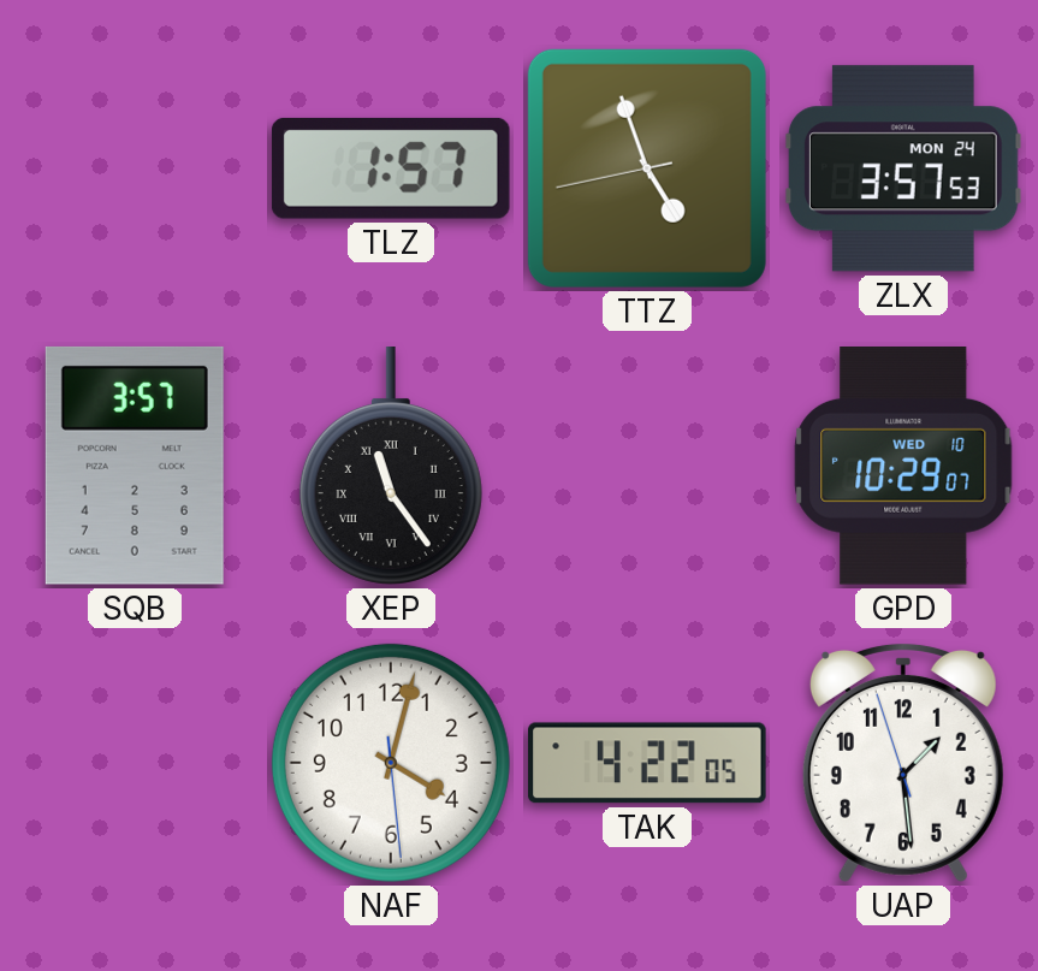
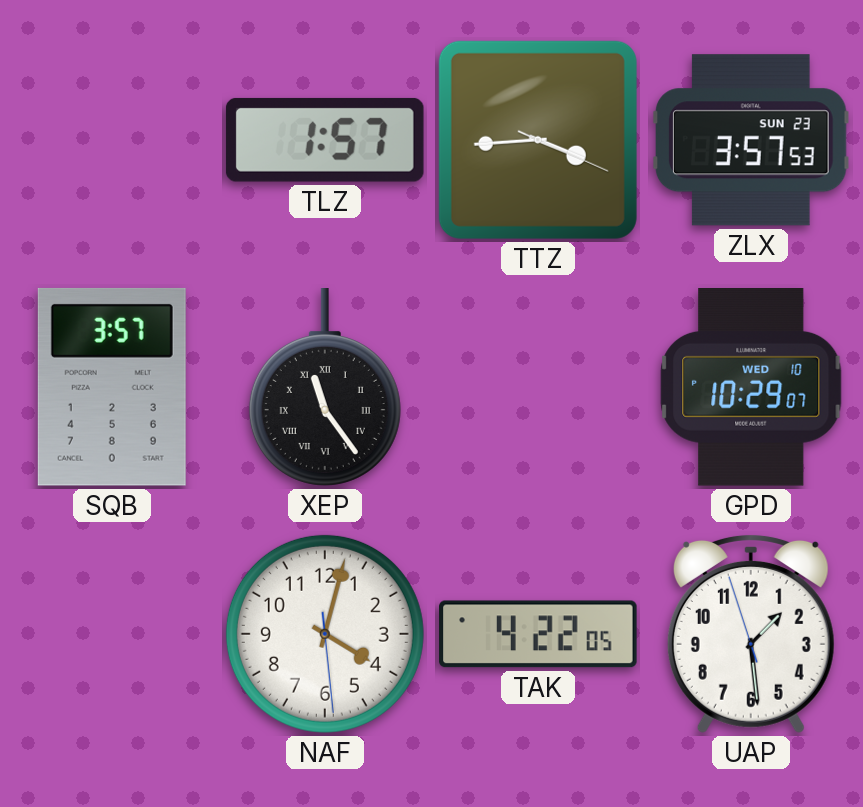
TTZ: 4:56 -> 3:44
ZLX date: MON 24 -> SUN 23
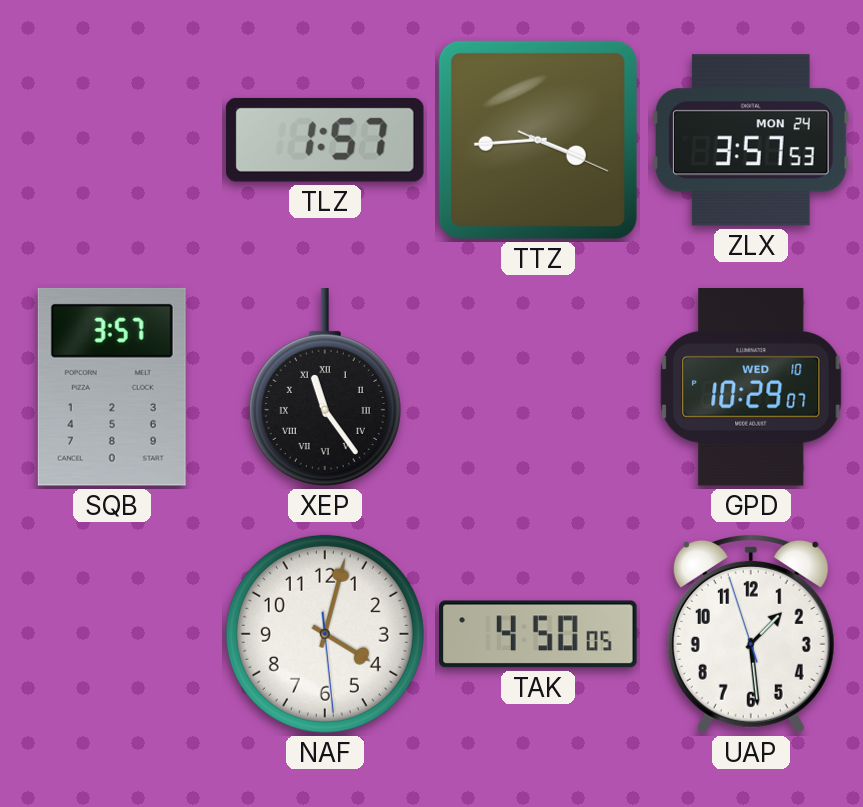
ZLX date: SUN 23 -> MON 24
TAK: 4:22 -> 4:50
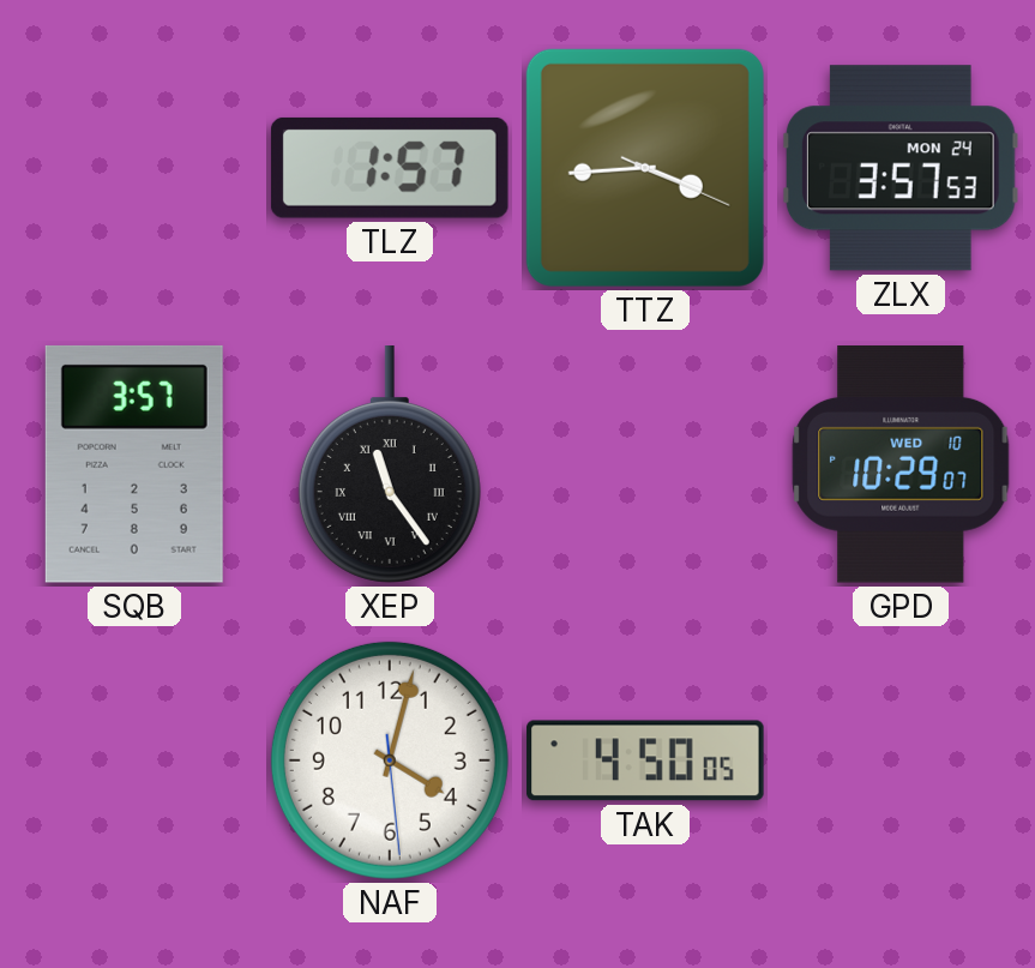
UAP: 1:28 -> none
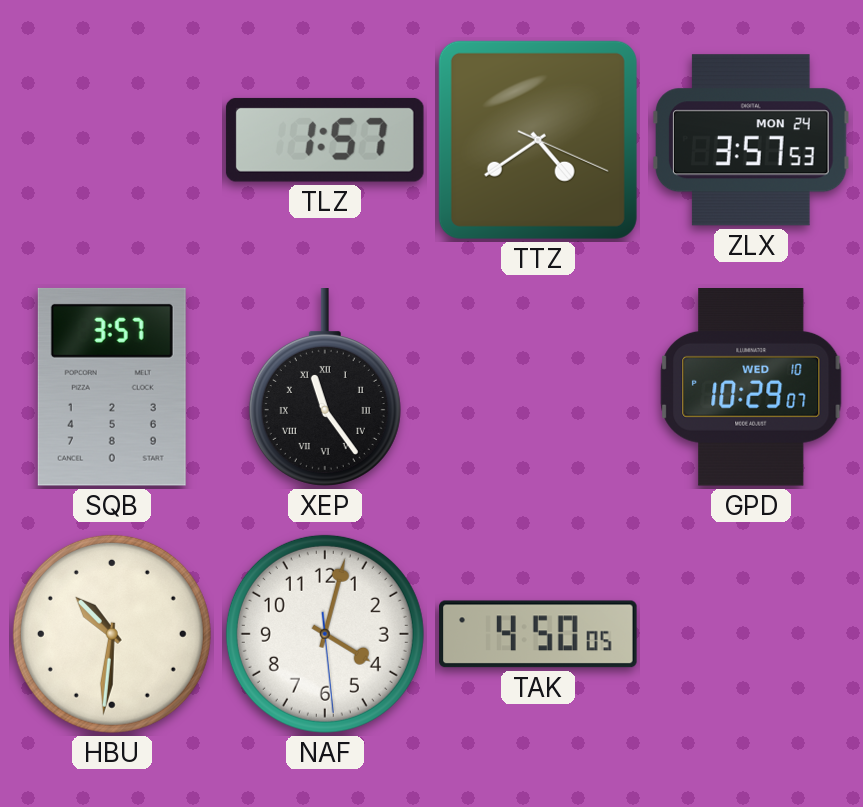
TTZ: 3:44 -> 4:39
HBU: none -> 10:31
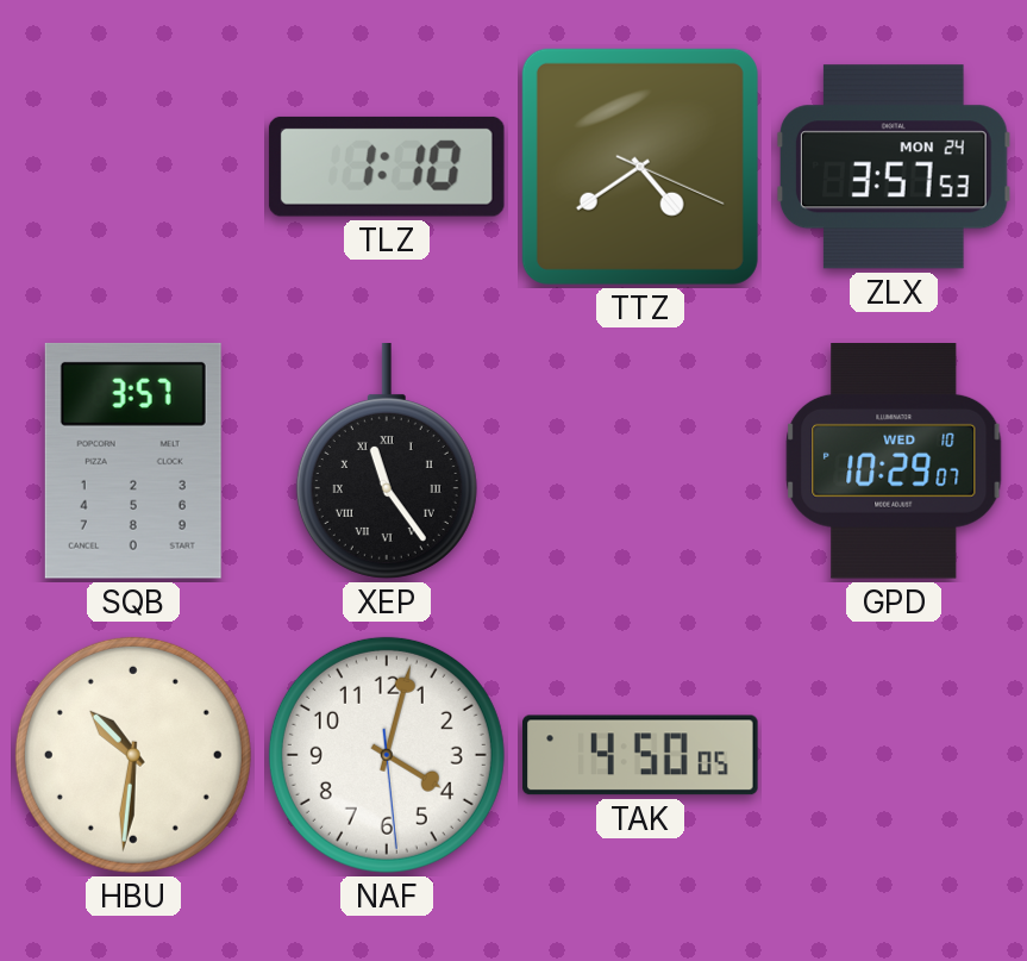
TLZ: 1:57 -> 1:10
